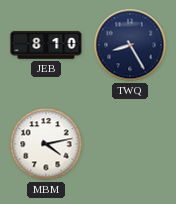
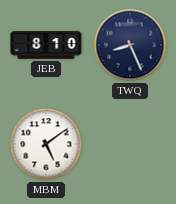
TWQ: 8:25 -> 8:26
MBM: 4:13 -> 5:09
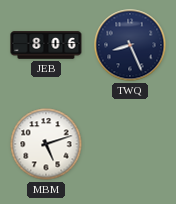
JEB: 8:10 -> 8:06
MBM: 5:09 -> 5:12
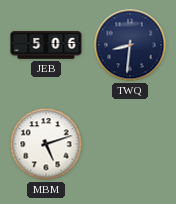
JEB: 8:06 -> 5:06
TWQ: 8:26 -> 8:31
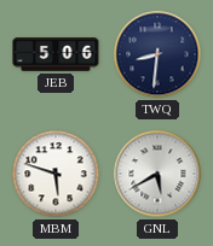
MBM: 5:12 -> 5:48
GNL: none -> 5:40
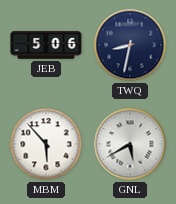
TWQ: 8:31 -> 8:32
MBM: 5:48 -> 5:53
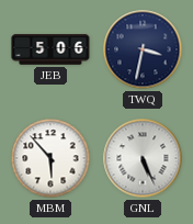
TWQ: 8:32 -> 3:32
GNL: 5:40 -> 5:26
